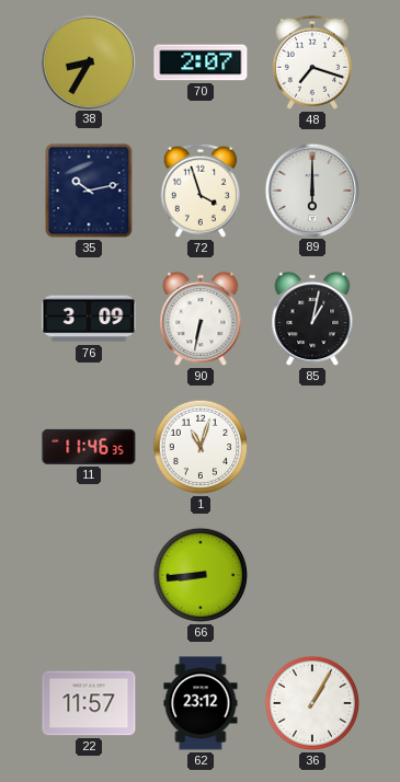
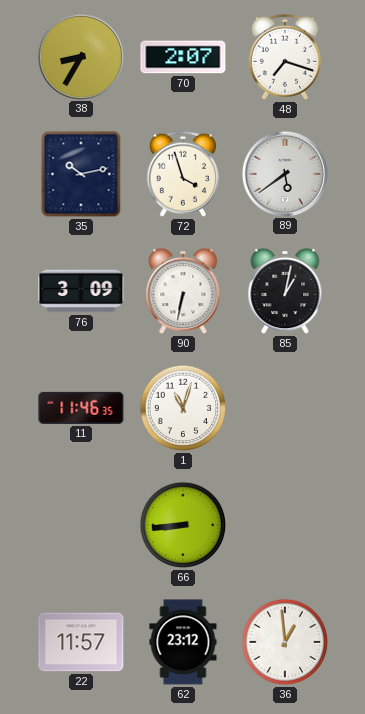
89: 6:00 -> 5:39
36: 1:05 -> 12:59
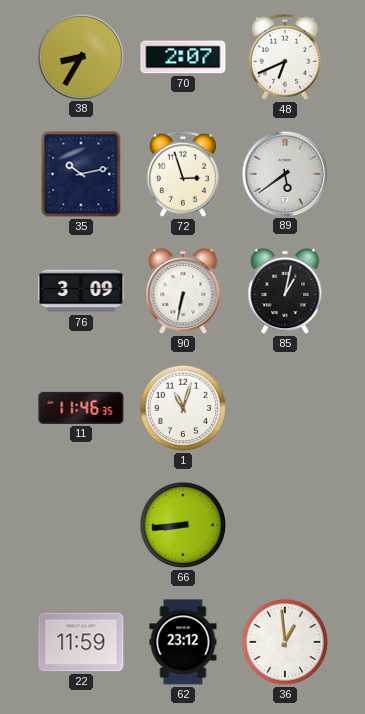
48: 7:18 -> 6:41
72: 3:57 -> 2:57
22: 11:57 -> 11:59
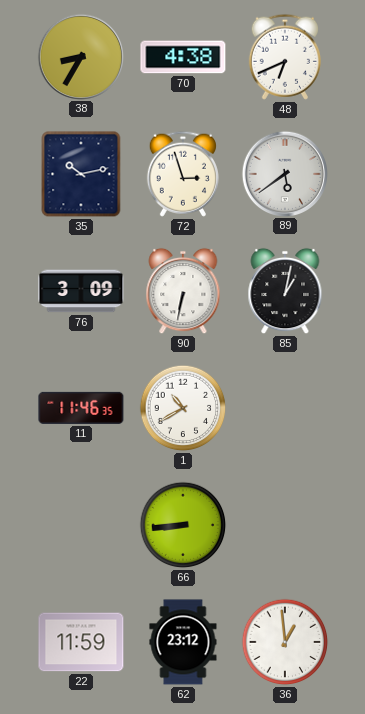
70: 2:07 -> 4:38
1: 11:03 -> 10:40
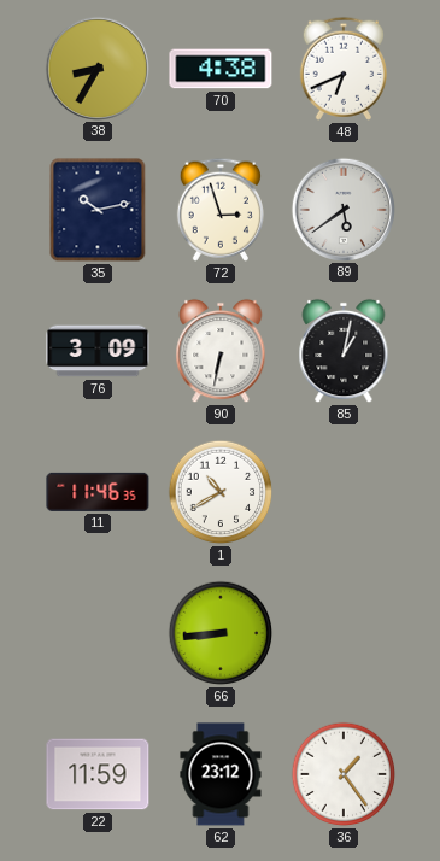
36: 12:59 -> 1:24
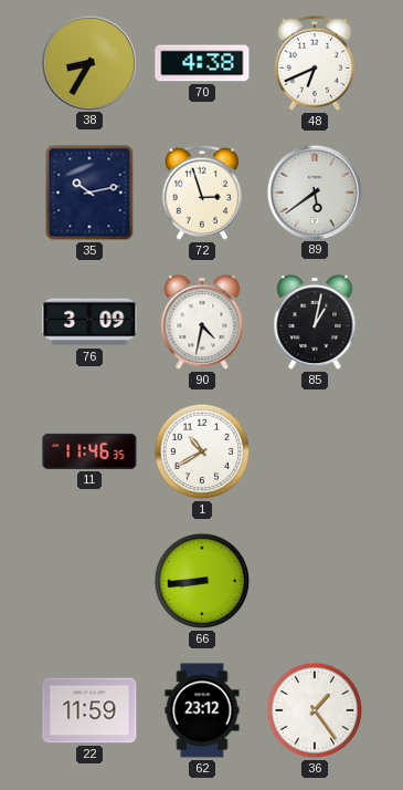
90: 6:32 -> 4:32
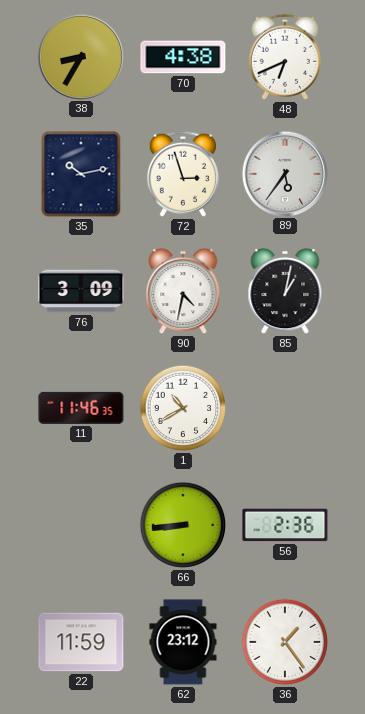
89: 5:39 -> 5:36
56: none -> 2:36
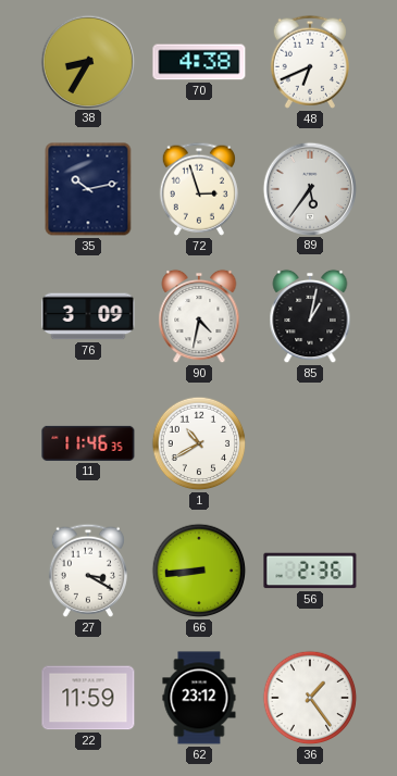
27: none -> 3:20
